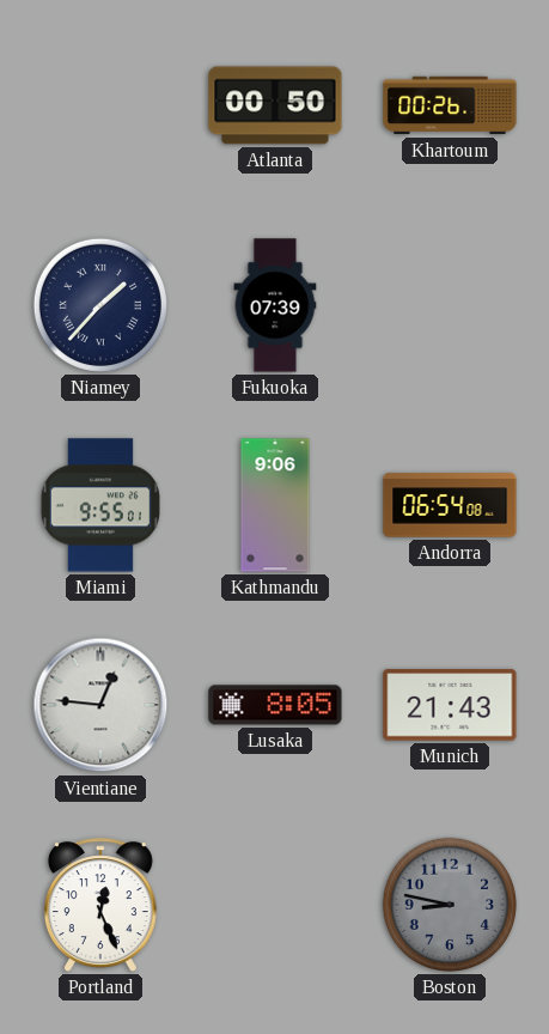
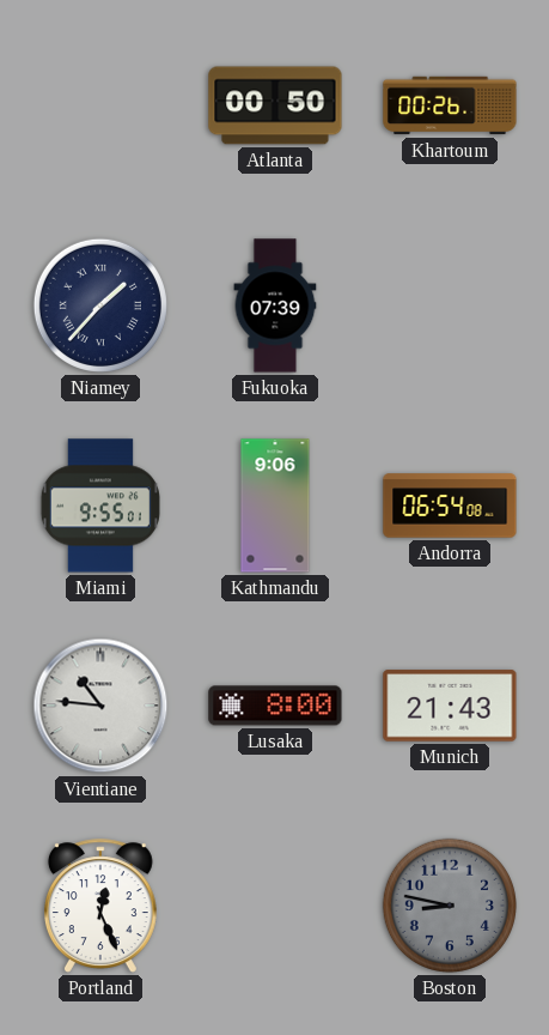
Vientiane: 12:46 -> 10:46
Lusaka: 8:05 -> 8:00
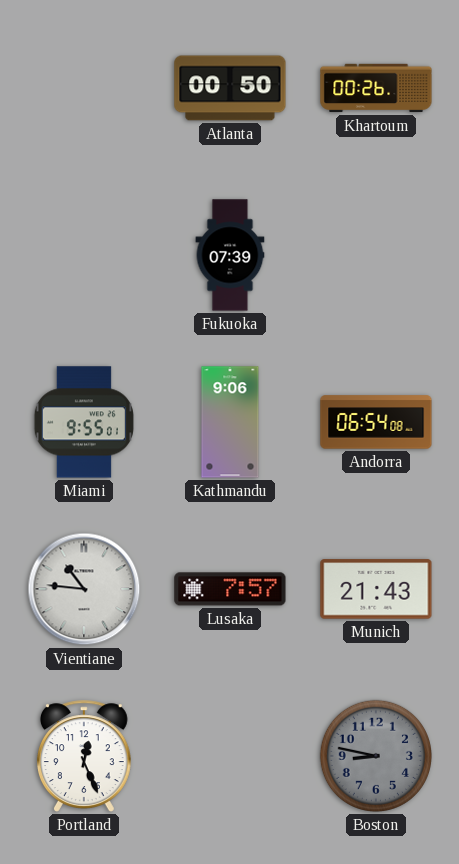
Niamey: 1:37 -> none
Lusaka: 8:00 -> 7:57
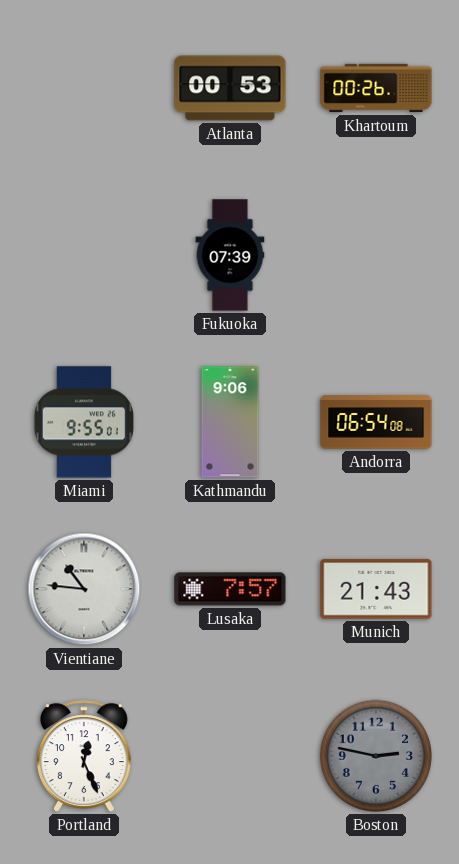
Atlanta: 00:50 -> 00:53
Boston: 8:47 -> 2:47
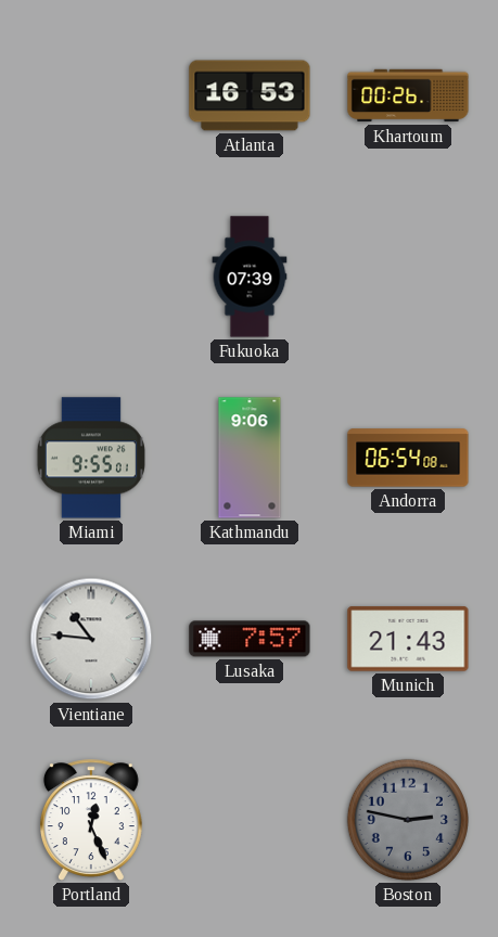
Atlanta: 00:53 -> 16:53
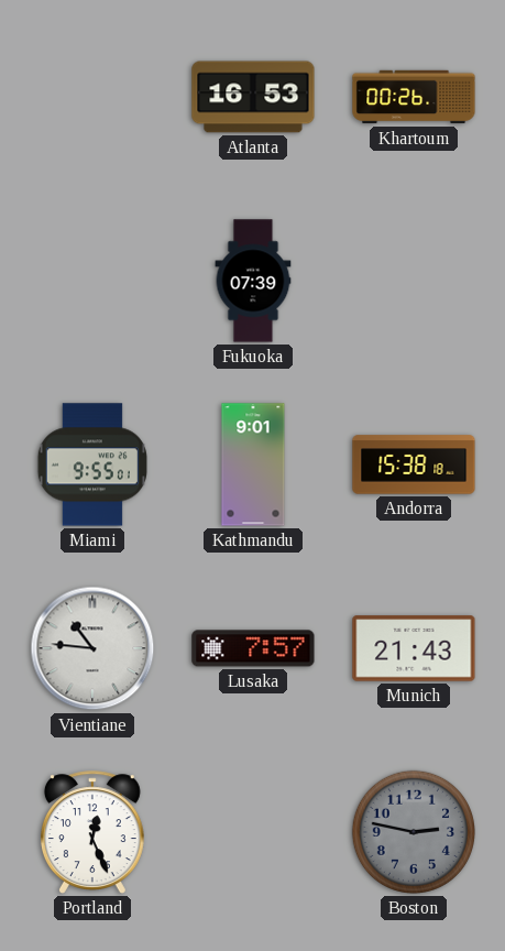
Kathmandu: 9:06 -> 9:01
Andorra: 06:54 -> 15:38
